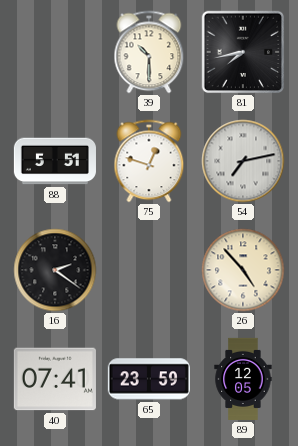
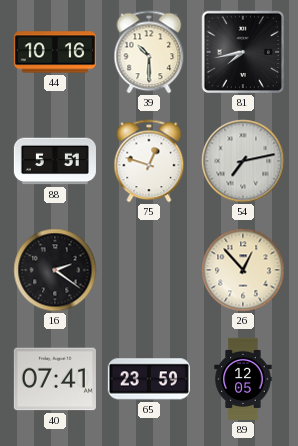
44: none -> 10:16
26: 4:53 -> 12:53
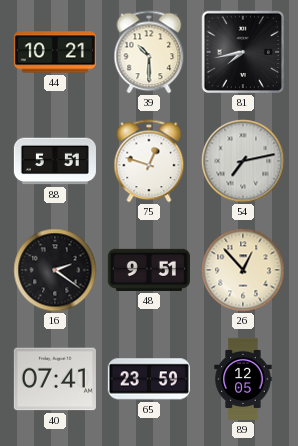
44: 10:16 -> 10:21
48: none -> 9:51
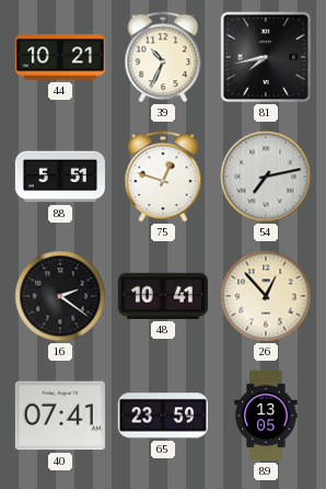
39: 10:30 -> 10:34
48: 9:51 -> 10:41
89: 12:05 -> 13:05
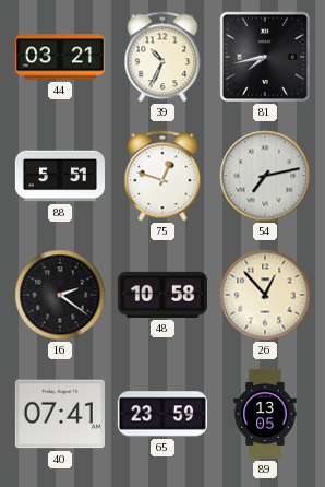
44: 10:21 -> 03:21
48: 10:41 -> 10:58
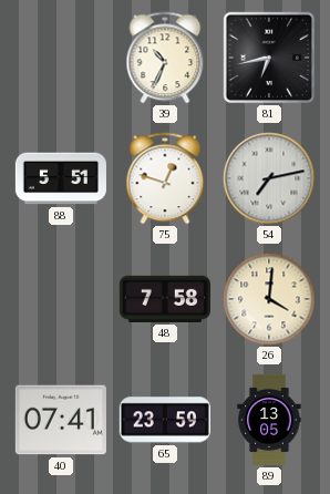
44: 03:21 -> none
81: 7:43 -> 6:43
16: 2:21 -> none
48: 10:58 -> 7:58
26: 12:53 -> 4:01
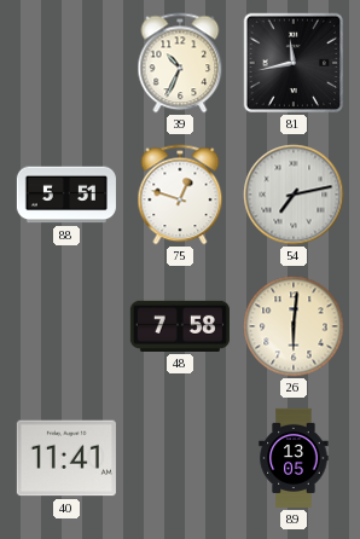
81: 6:43 -> 11:43
26: 4:01 -> 6:01
40: 07:41 -> 11:41
65: 23:59 -> none
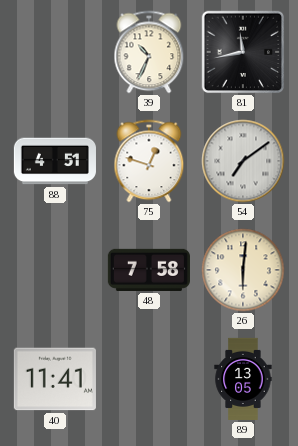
88: 5:51 -> 4:51
54: 7:13 -> 7:09
